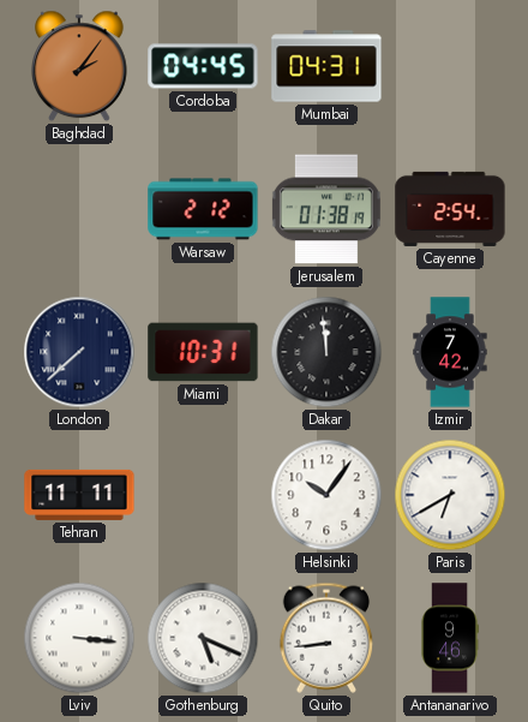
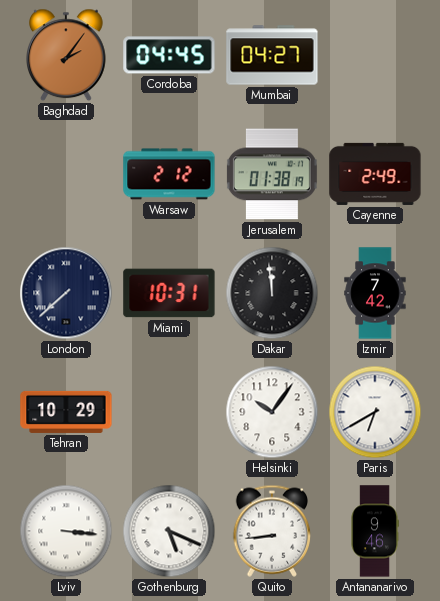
Mumbai: 04:31 -> 04:27
Cayenne: 2:54 -> 2:49
Tehran: 11:11 -> 10:29
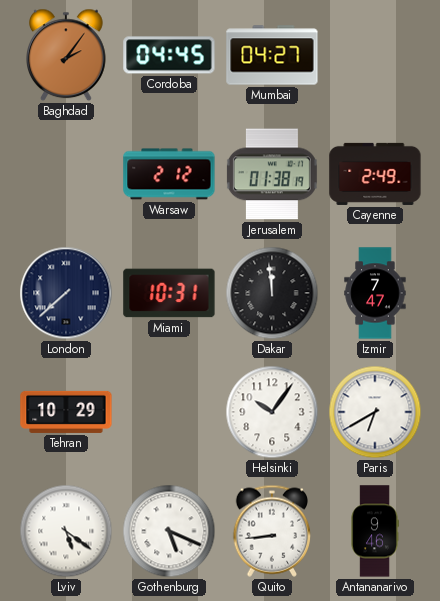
Izmir: 7:42 -> 7:47
Lviv: 3:16 -> 5:21
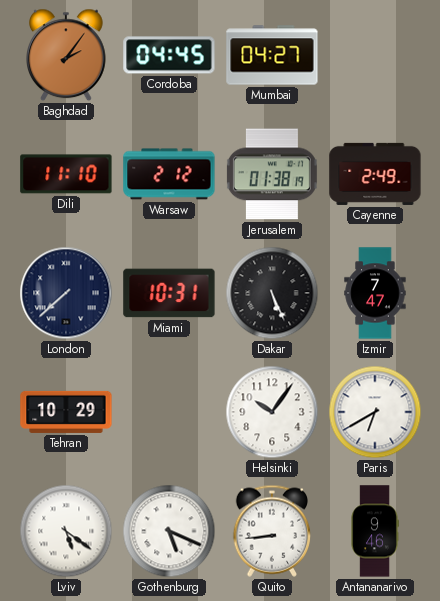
Dili: none -> 11:10
Dakar: 11:59 -> 5:26
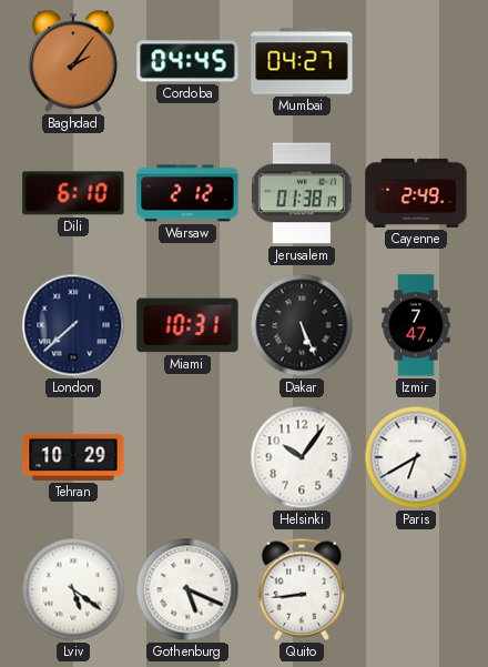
Dili: 11:10 -> 6:10
Antananarivo: 9:46 -> none
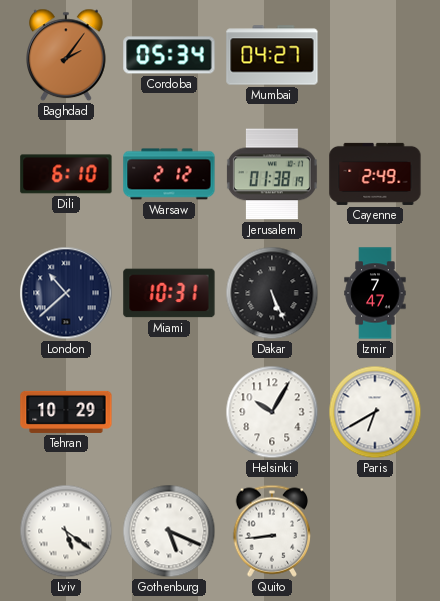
Cordoba: 04:45 -> 05:34
London: 7:38 -> 10:38
Helsinki: 10:06 -> 10:05
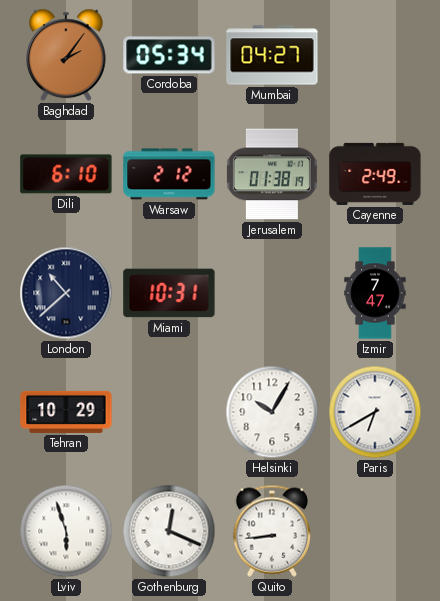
Dakar: 5:26 -> none
Lviv: 5:21 -> 5:57
Gothenburg: 5:19 -> 12:19
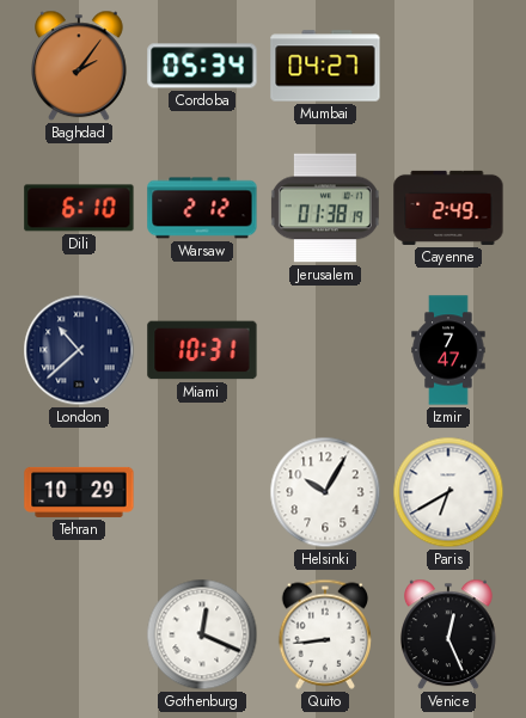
Lviv: 5:57 -> none
Venice: none -> 12:26
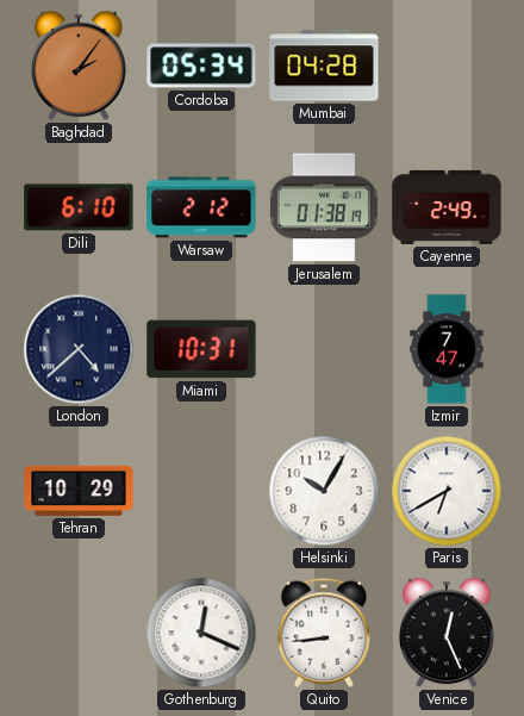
Mumbai: 04:27 -> 04:28
London: 10:38 -> 4:38
